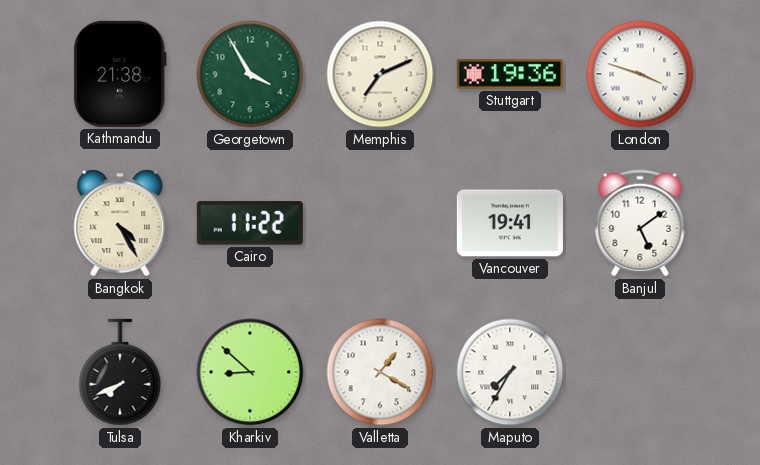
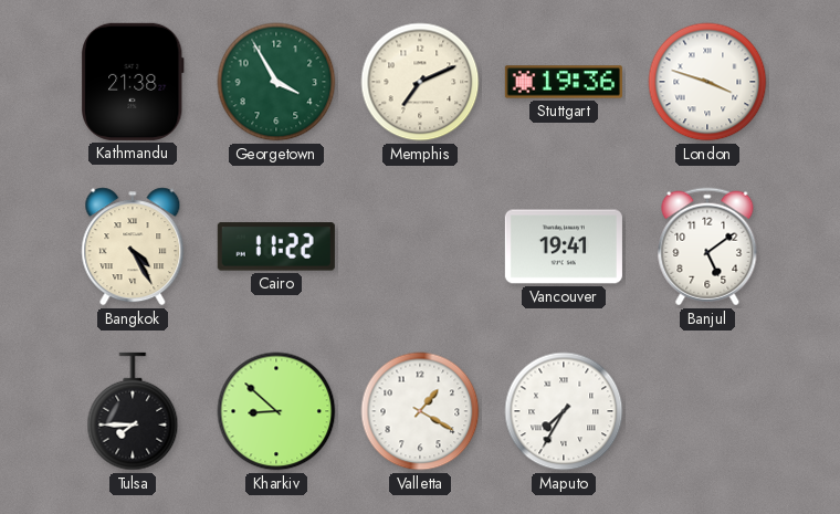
Tulsa: 7:41 -> 7:45
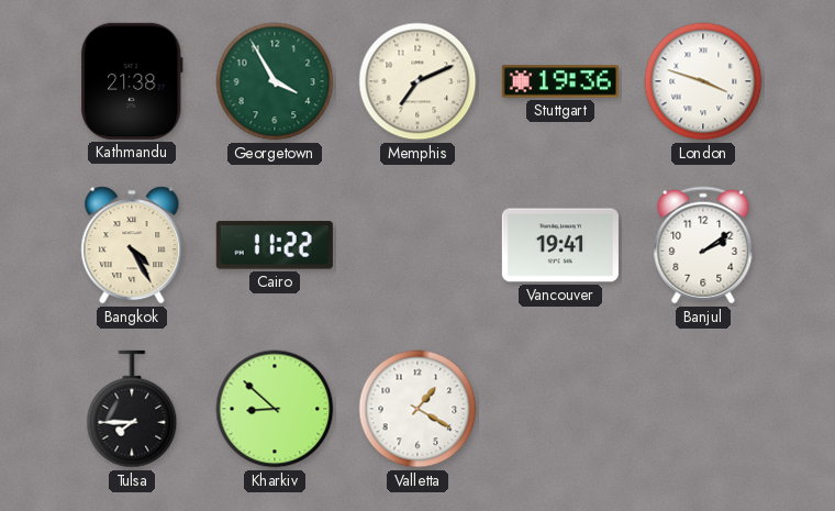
Banjul: 5:09 -> 2:09
Maputo: 7:35 -> none
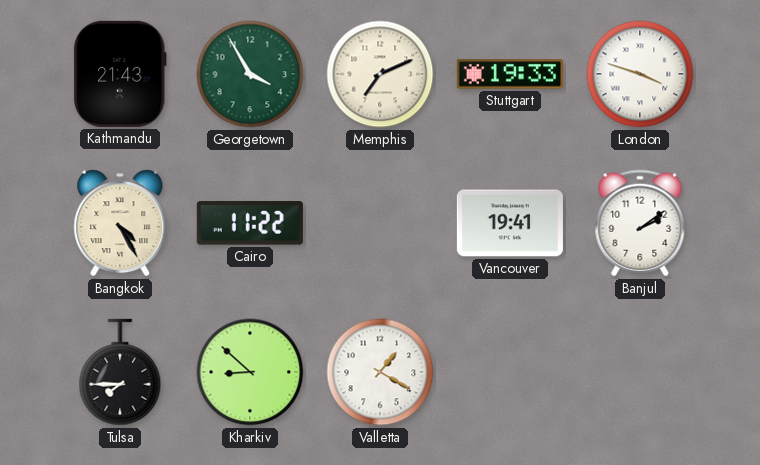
Kathmandu: 21:38 -> 21:43
Stuttgart: 19:36 -> 19:33
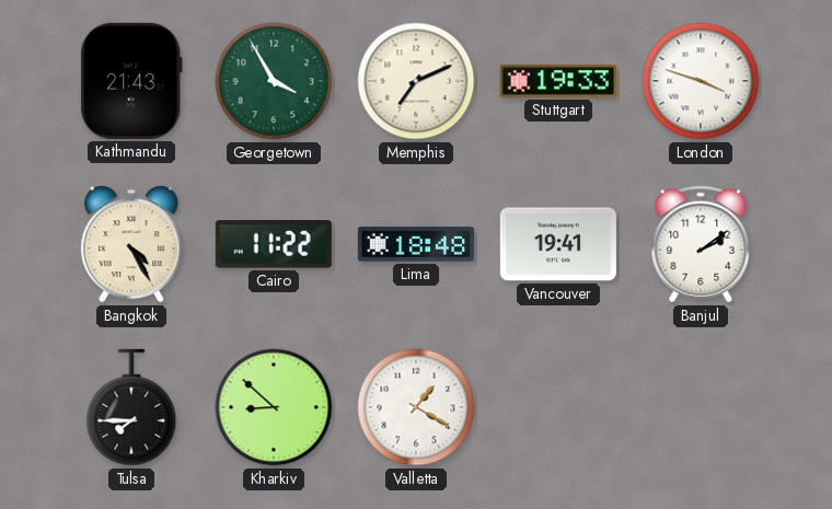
Lima: none -> 18:48
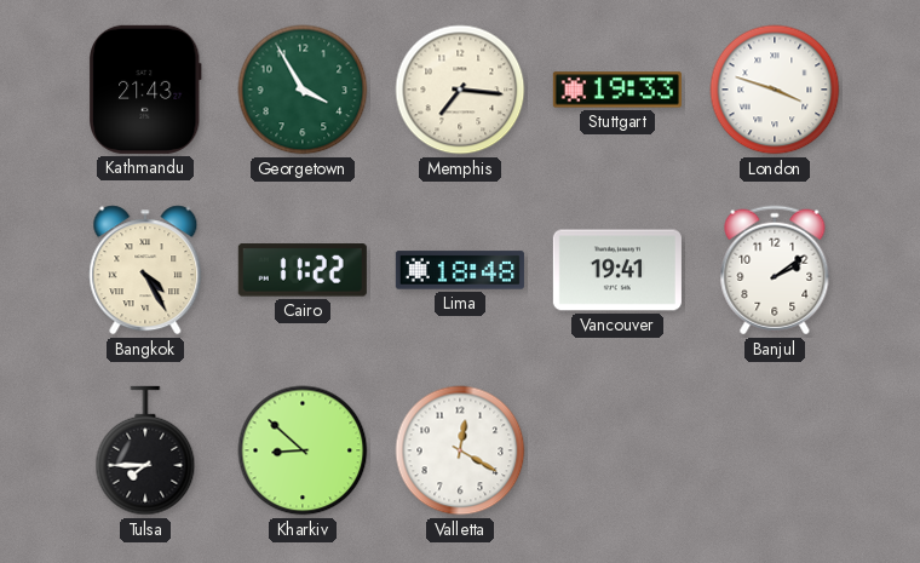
Memphis: 7:11 -> 7:16
Valletta: 1:20 -> 12:20
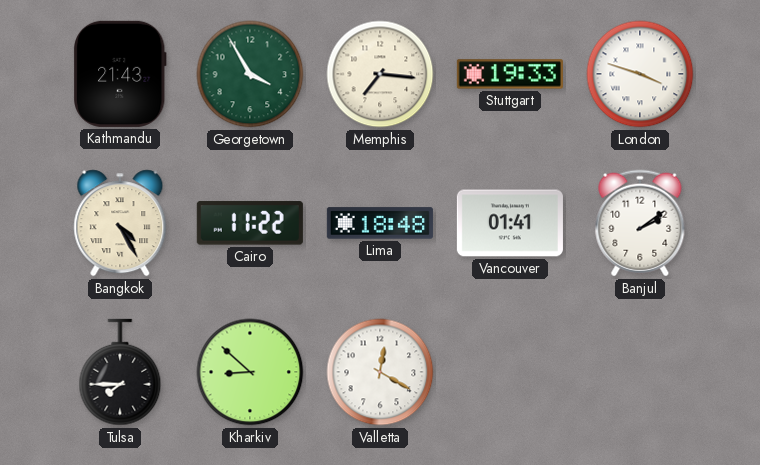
Vancouver: 19:41 -> 01:41
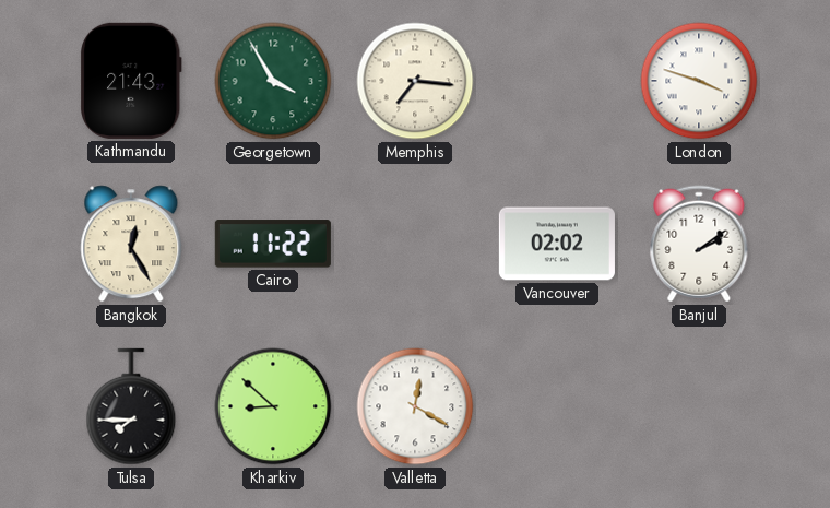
Stuttgart: 19:33 -> none
Bangkok: 4:25 -> 12:25
Lima: 18:48 -> none
Vancouver: 01:41 -> 02:02
